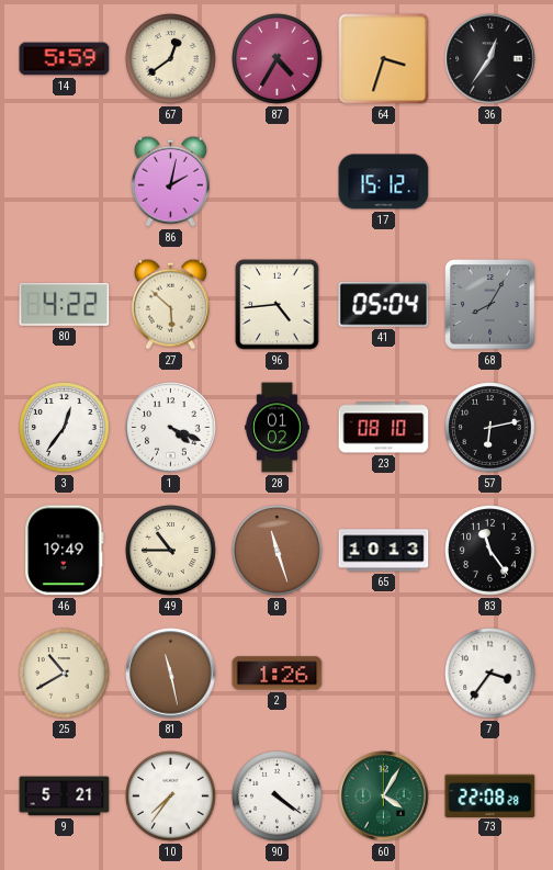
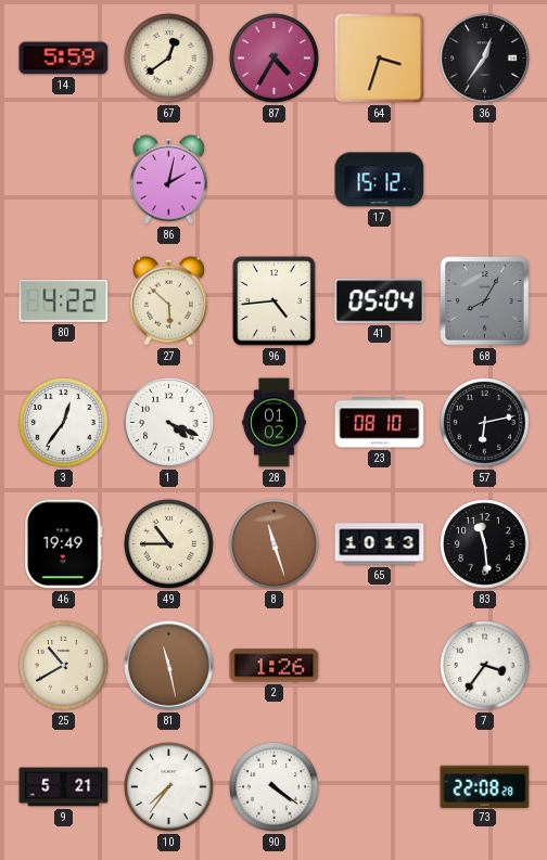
83: 11:24 -> 11:29
60: 4:05 -> none
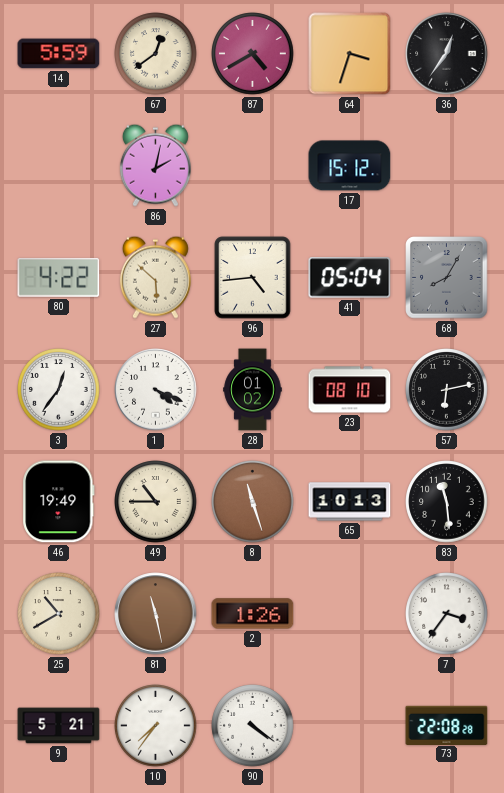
87: 4:35 -> 4:40
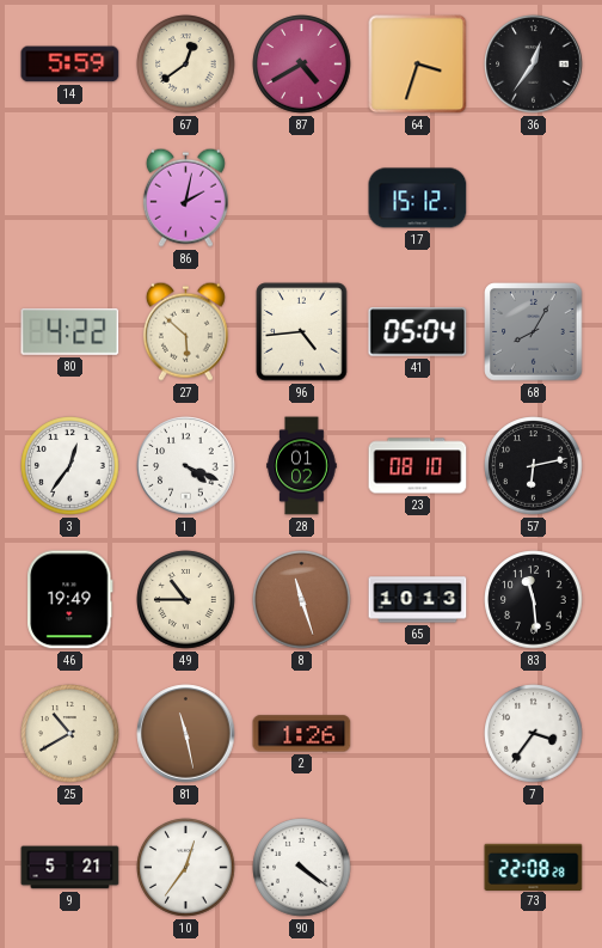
10: 7:36 -> 12:36
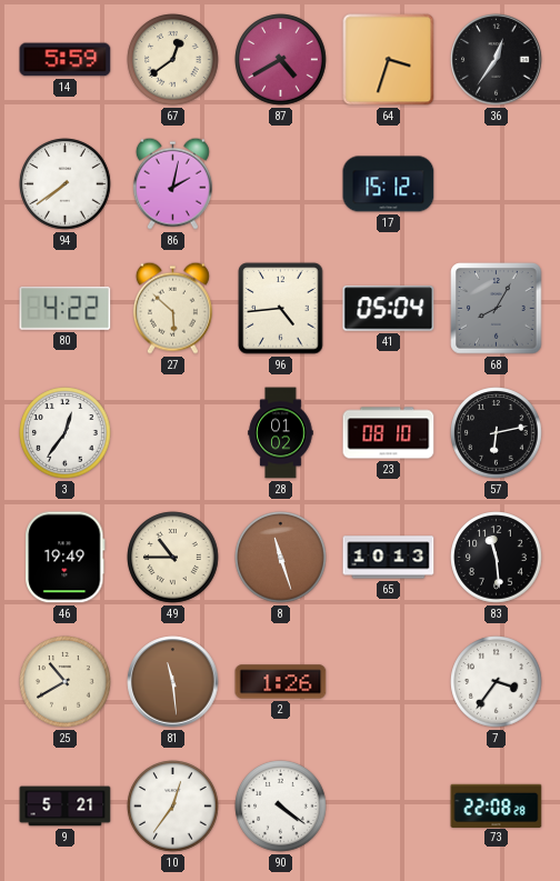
94: none -> 7:39
1: 4:19 -> none
81: 11:28 -> 11:29
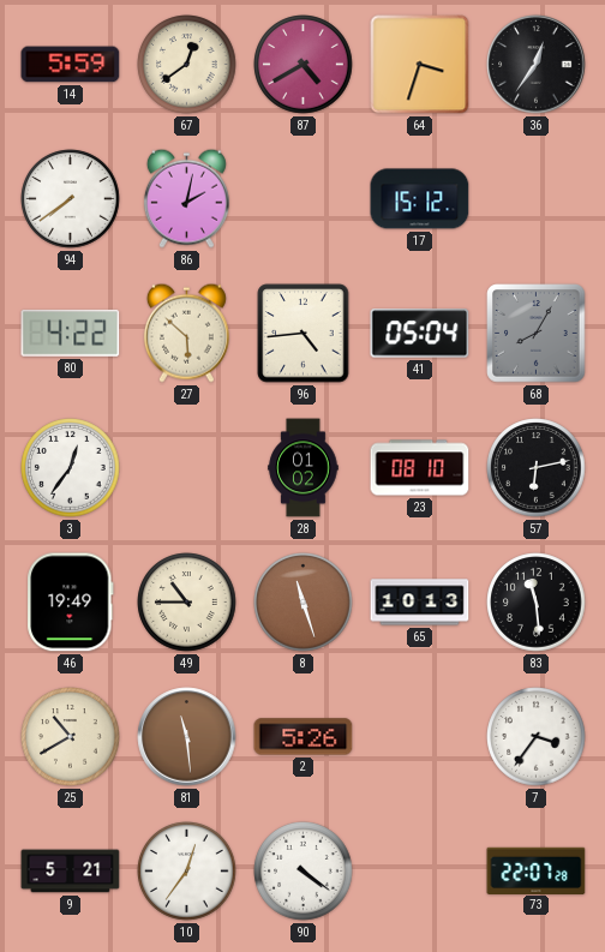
2: 1:26 -> 5:26
73: 22:08 -> 22:07
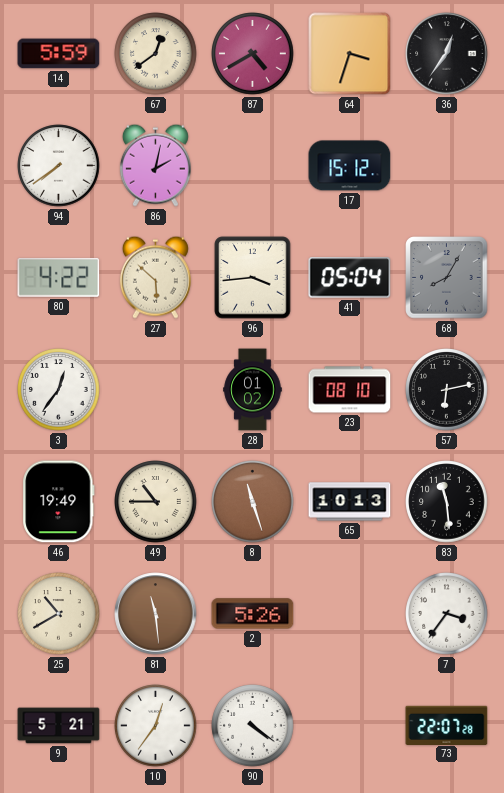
96: 4:44 -> 3:44
